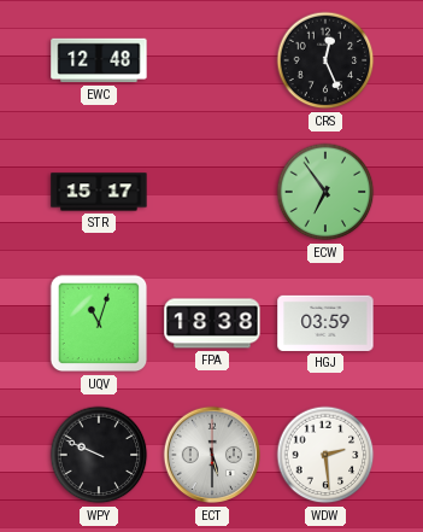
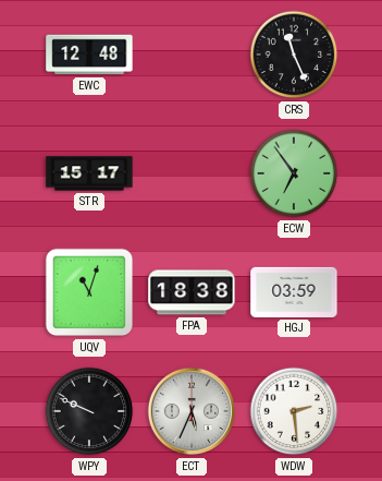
CRS: 12:26 -> 11:26
ECT: 5:30 -> 5:34
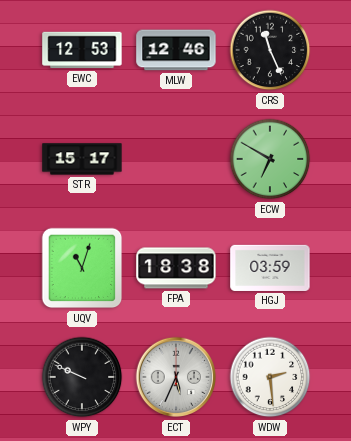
EWC: 12:48 -> 12:53
MLW: none -> 12:46
ECW: 6:54 -> 6:50
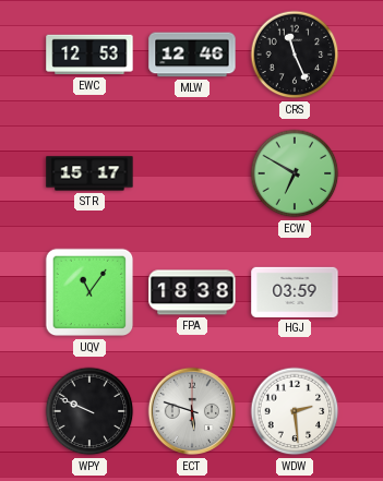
UQV: 11:03 -> 11:06
ECT: 5:34 -> 5:48
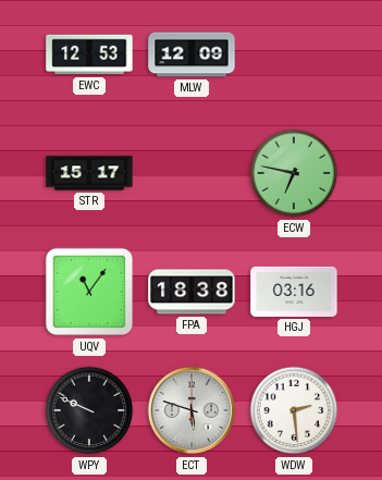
MLW: 12:46 -> 12:09
CRS: 11:26 -> none
ECW: 6:50 -> 6:47
HGJ: 03:59 -> 03:16
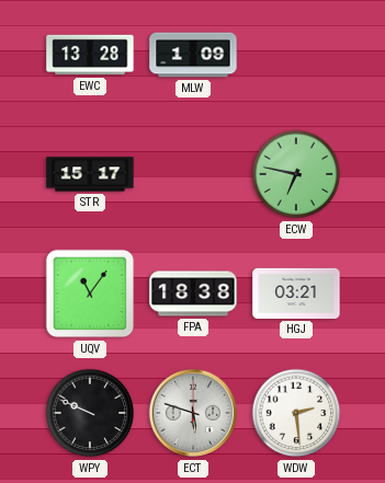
EWC: 12:53 -> 13:28
MLW: 12:09 -> 1:09
HGJ: 03:16 -> 03:21
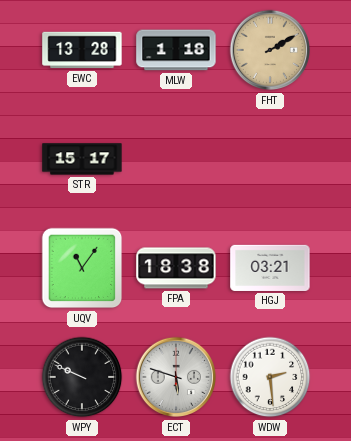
MLW: 1:09 -> 1:18
FHT: none -> 2:10
ECW: 6:47 -> none
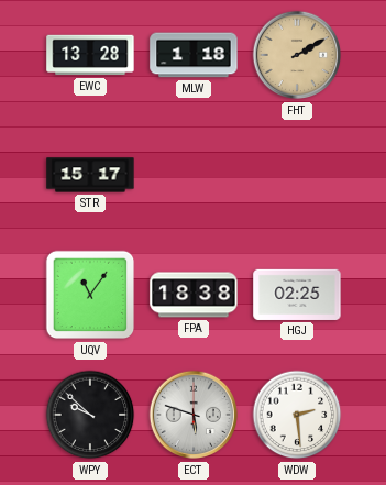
HGJ: 03:21 -> 02:25
WPY: 9:49 -> 9:52
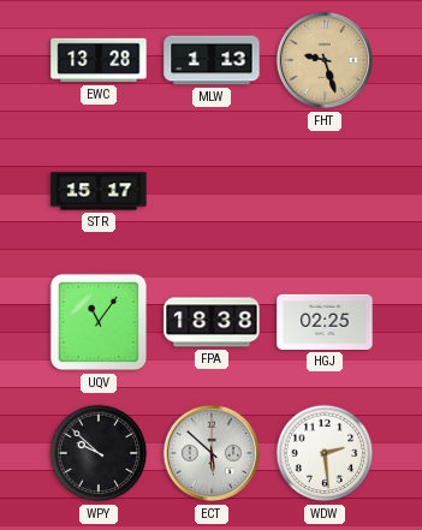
MLW: 1:18 -> 1:13
FHT: 2:10 -> 9:27
ECT: 5:48 -> 5:52
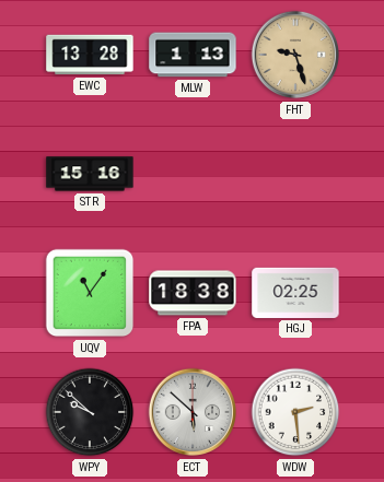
STR: 15:17 -> 15:16
